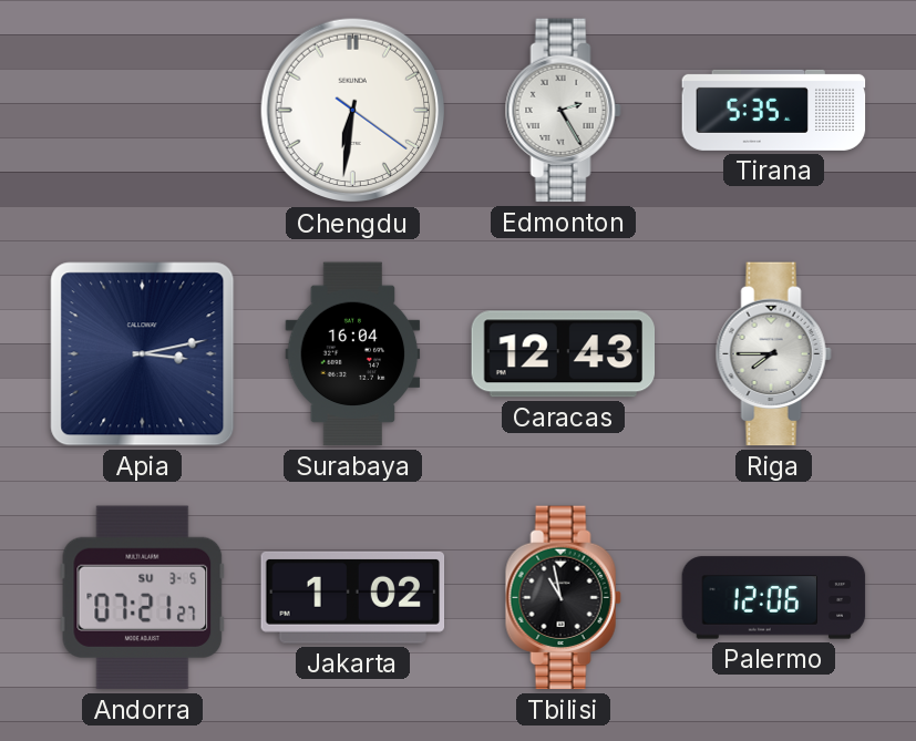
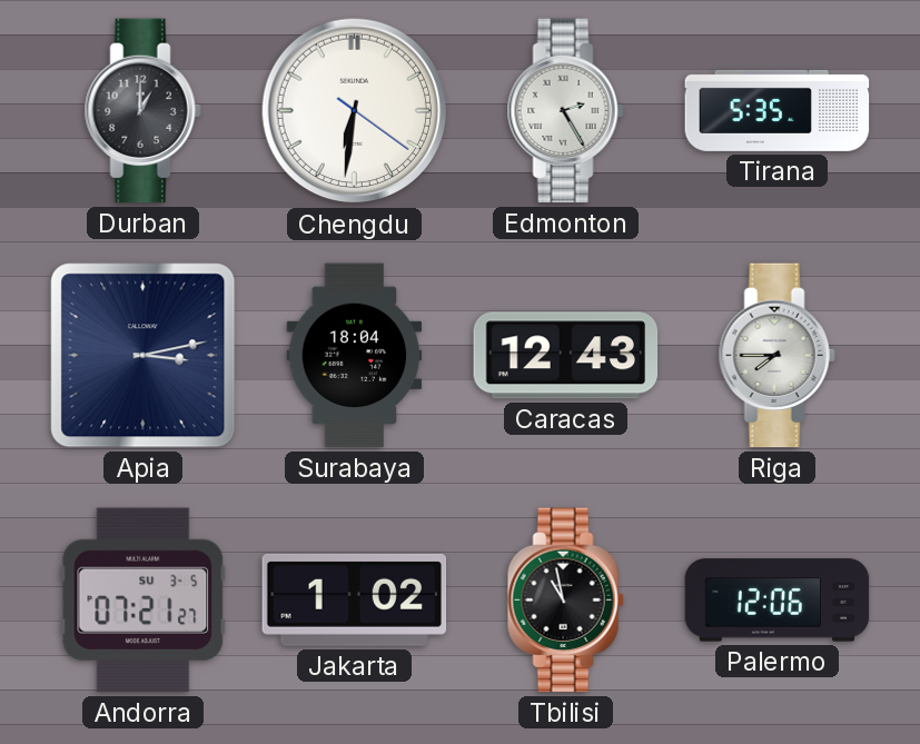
Durban: none -> 1:00
Surabaya: 16:04 -> 18:04
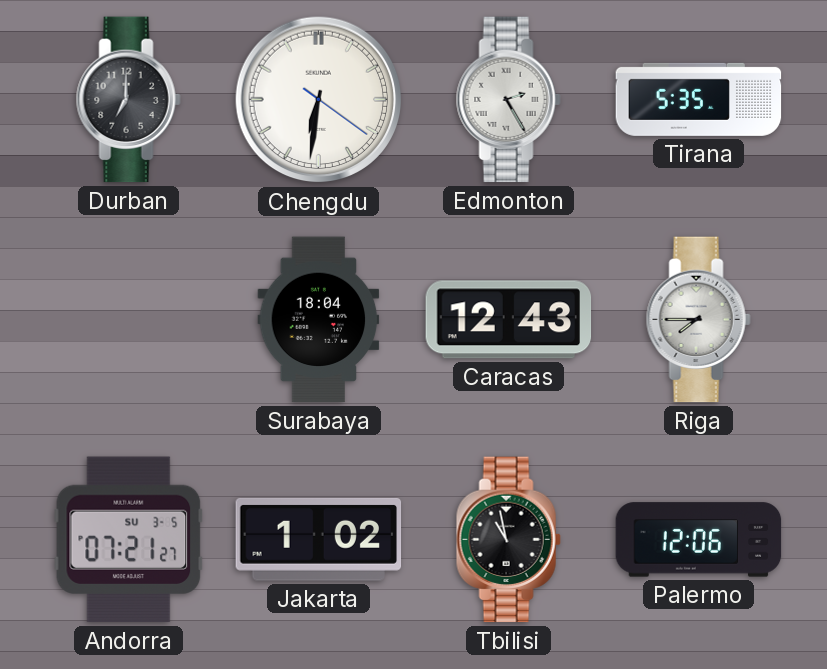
Durban: 1:00 -> 7:00
Apia: 3:13 -> none
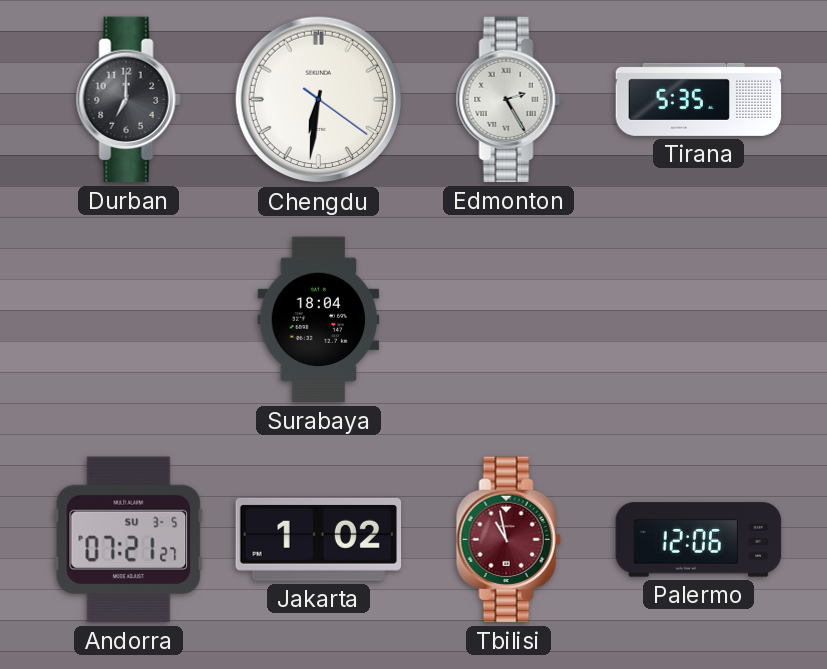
Caracas: 12:43 -> none
Riga: 7:45 -> none
Tbilisi dial: black -> burgundy
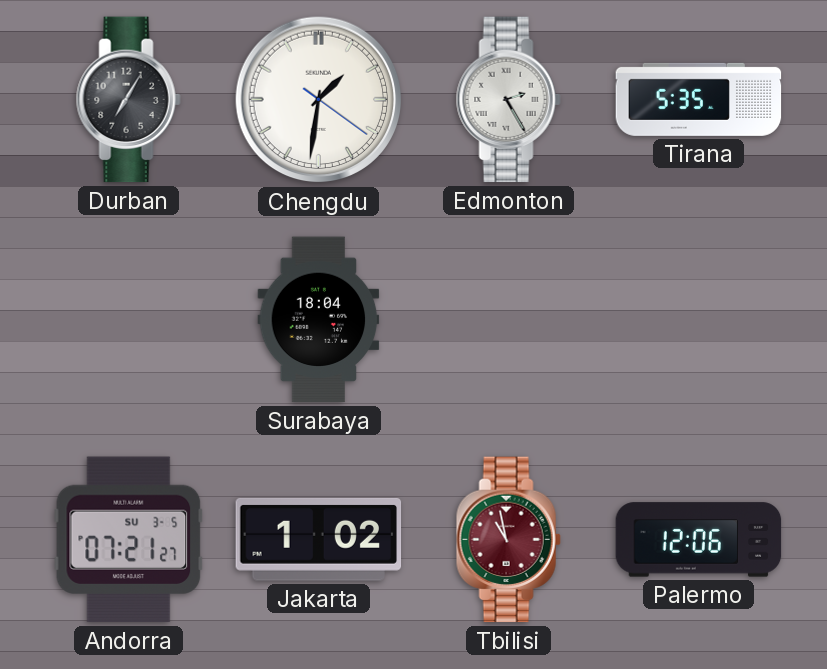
Durban: 7:00 -> 7:05
Chengdu: 6:31 -> 1:31
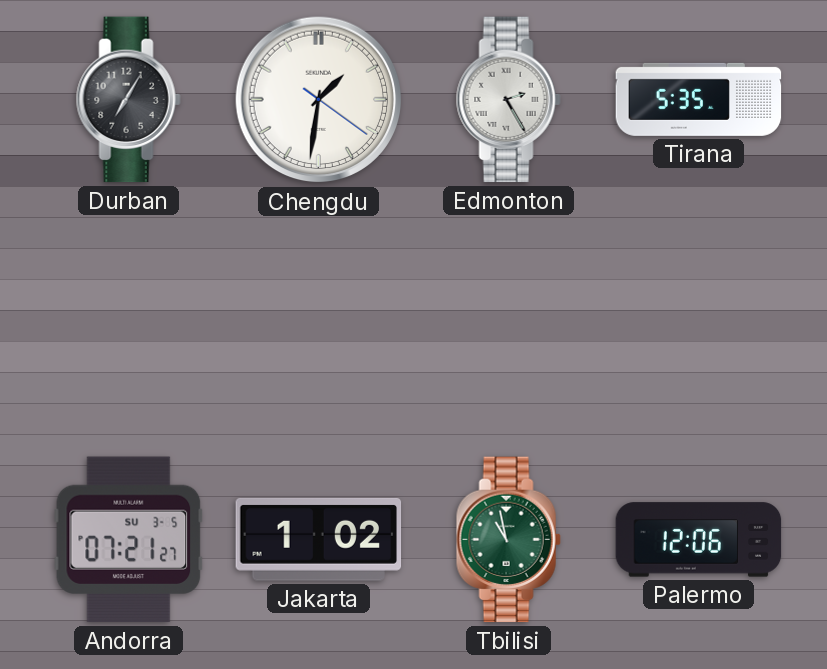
Surabaya: 18:04 -> none
Tbilisi dial: burgundy -> green
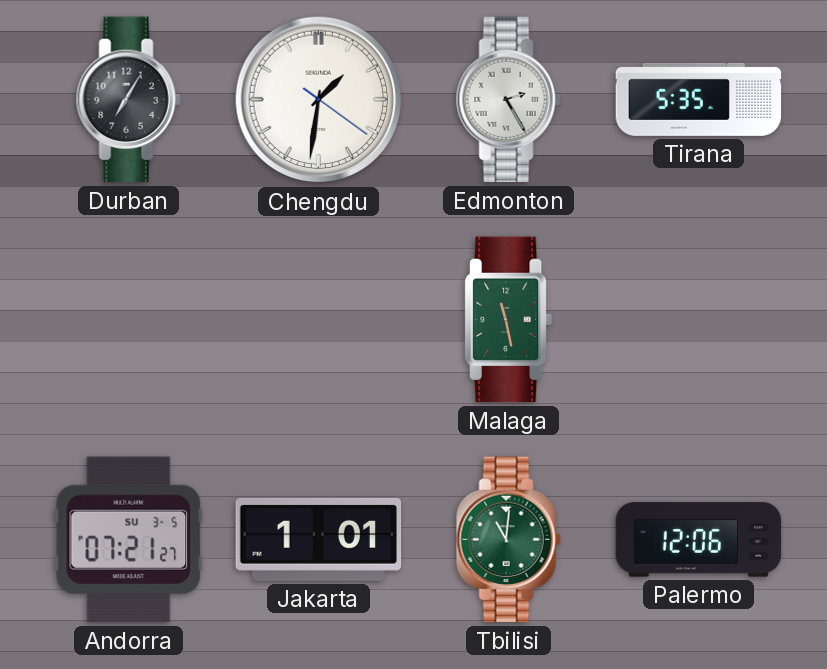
Malaga: none -> 11:28
Jakarta: 1:02 -> 1:01
Tbilisi: 10:58 -> 11:01
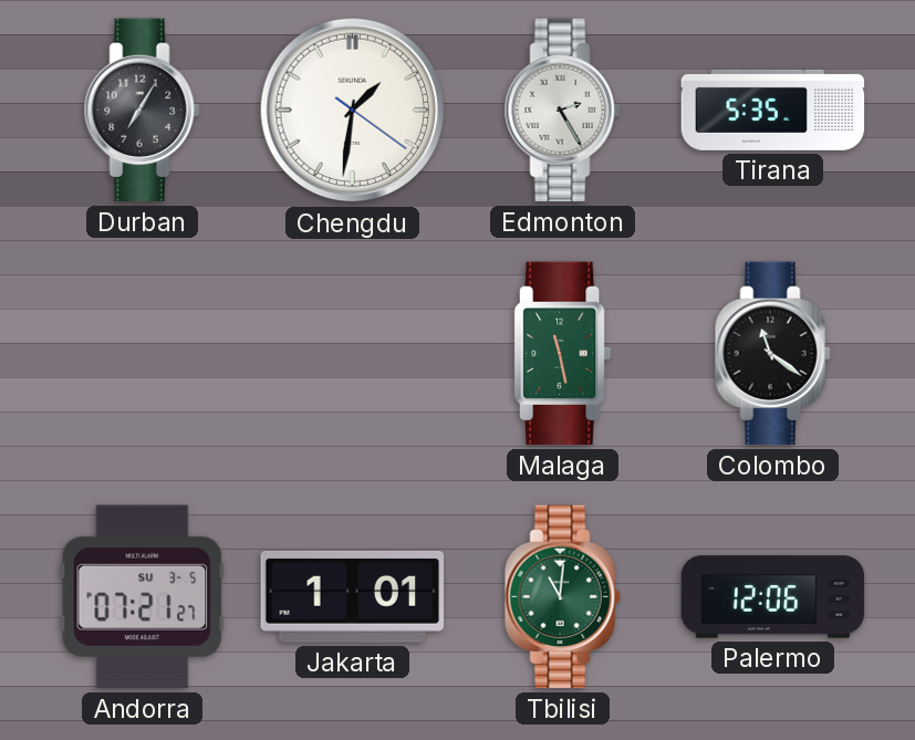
Colombo: none -> 11:21
